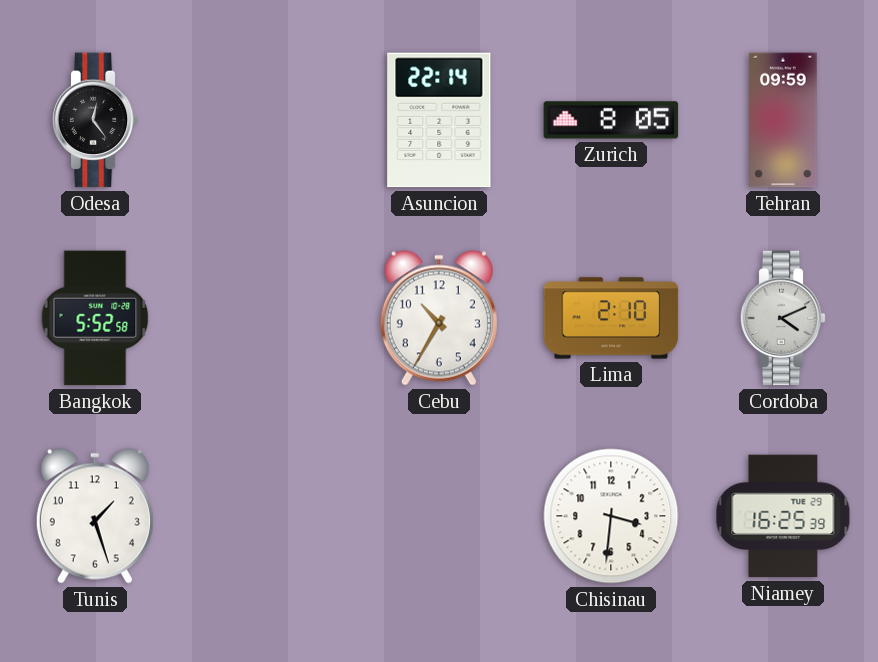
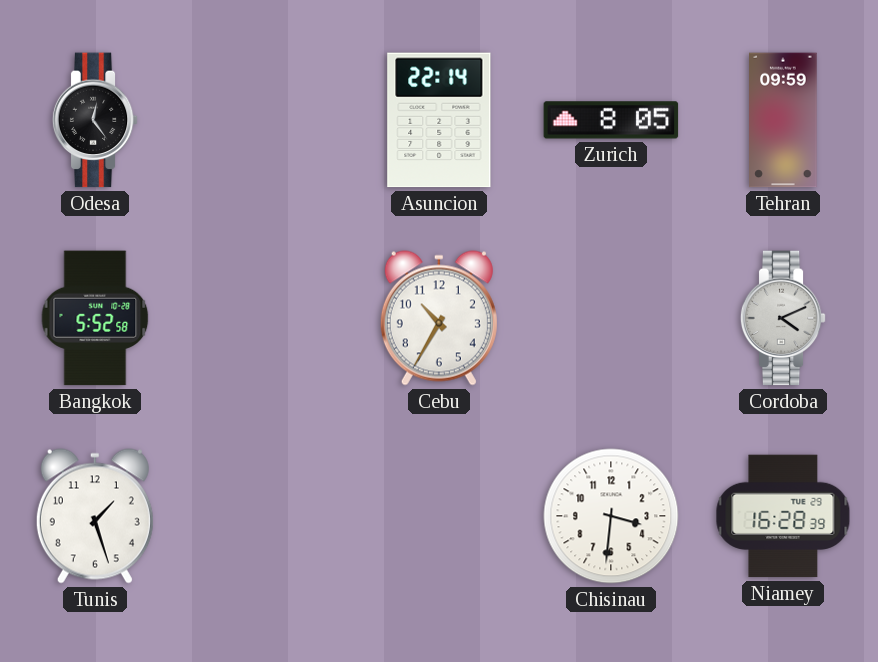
Lima: 2:10 -> none
Niamey: 16:25 -> 16:28
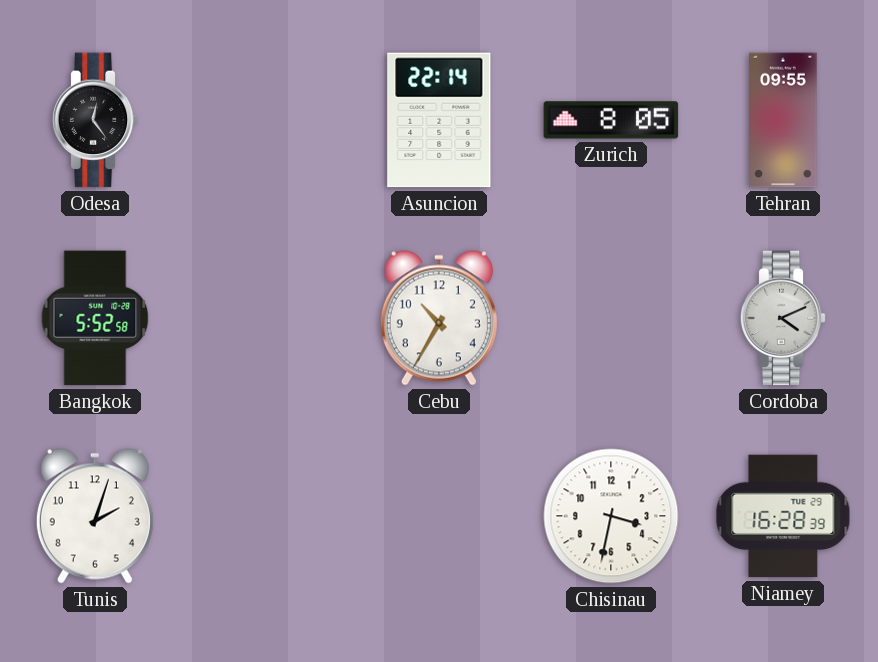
Tehran: 09:59 -> 09:55
Tunis: 1:27 -> 2:03
Chisinau: 3:31 -> 3:32
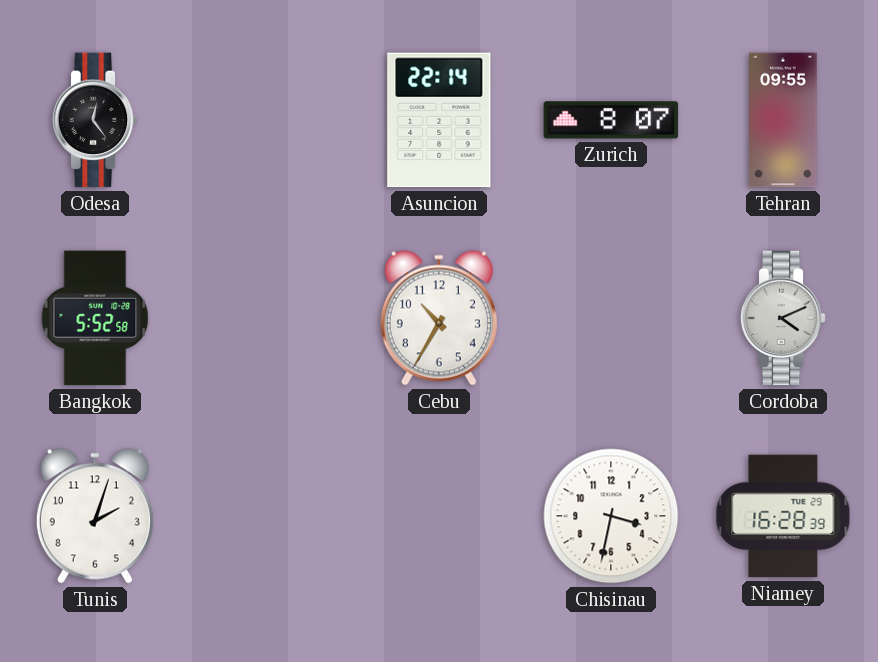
Zurich: 8:05 -> 8:07
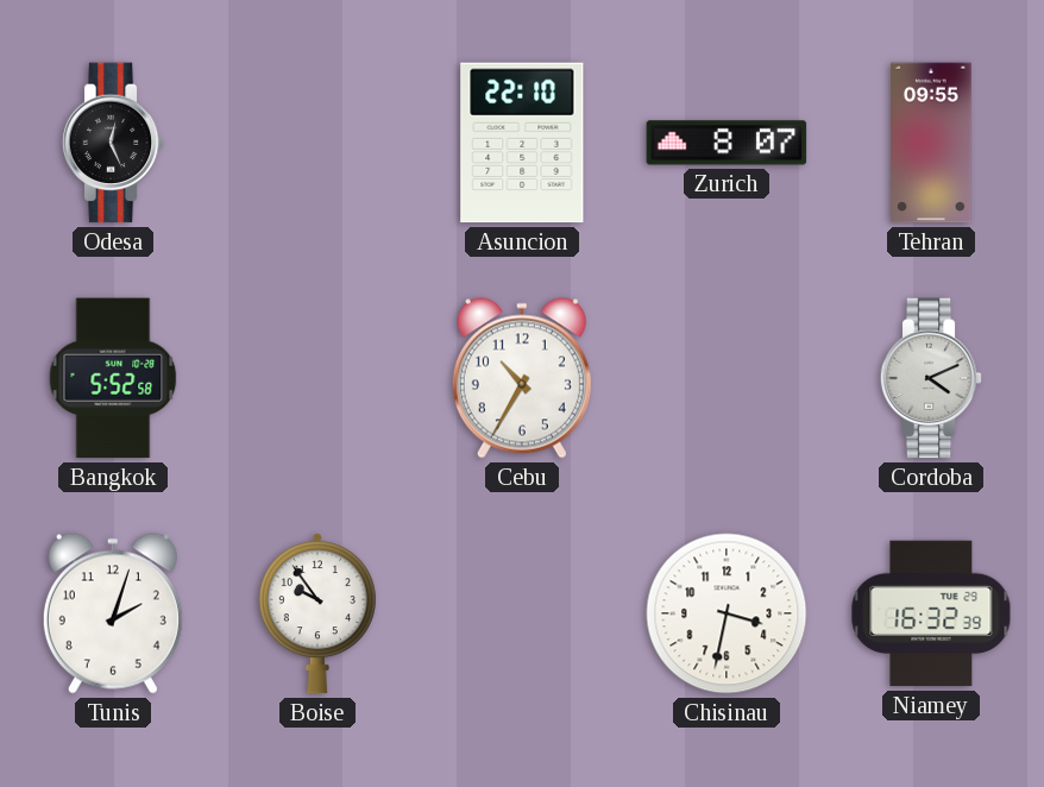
Odesa: 12:24 -> 12:26
Asuncion: 22:14 -> 22:10
Boise: none -> 9:54
Niamey: 16:28 -> 16:32
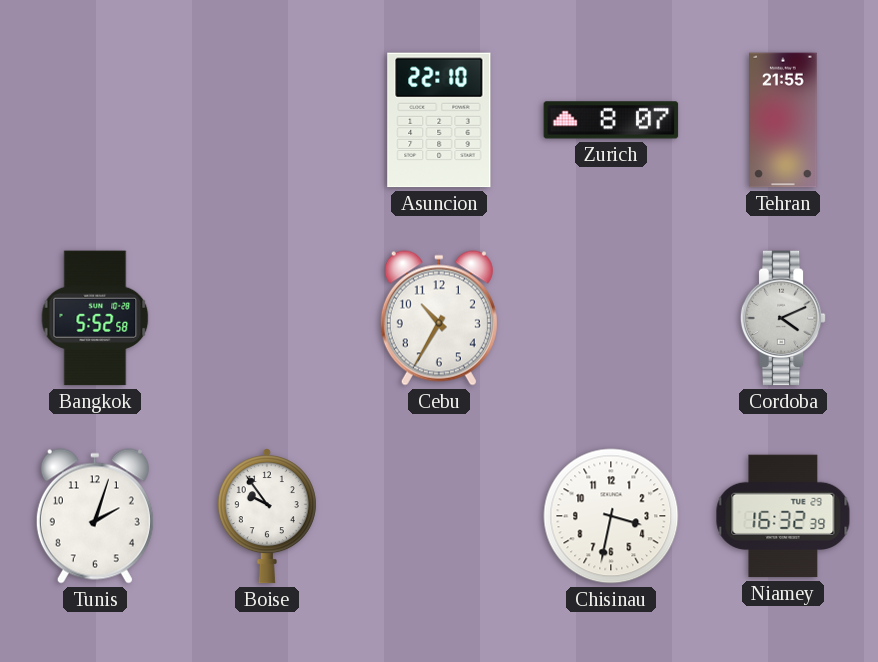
Odesa: 12:26 -> none
Tehran: 09:55 -> 21:55
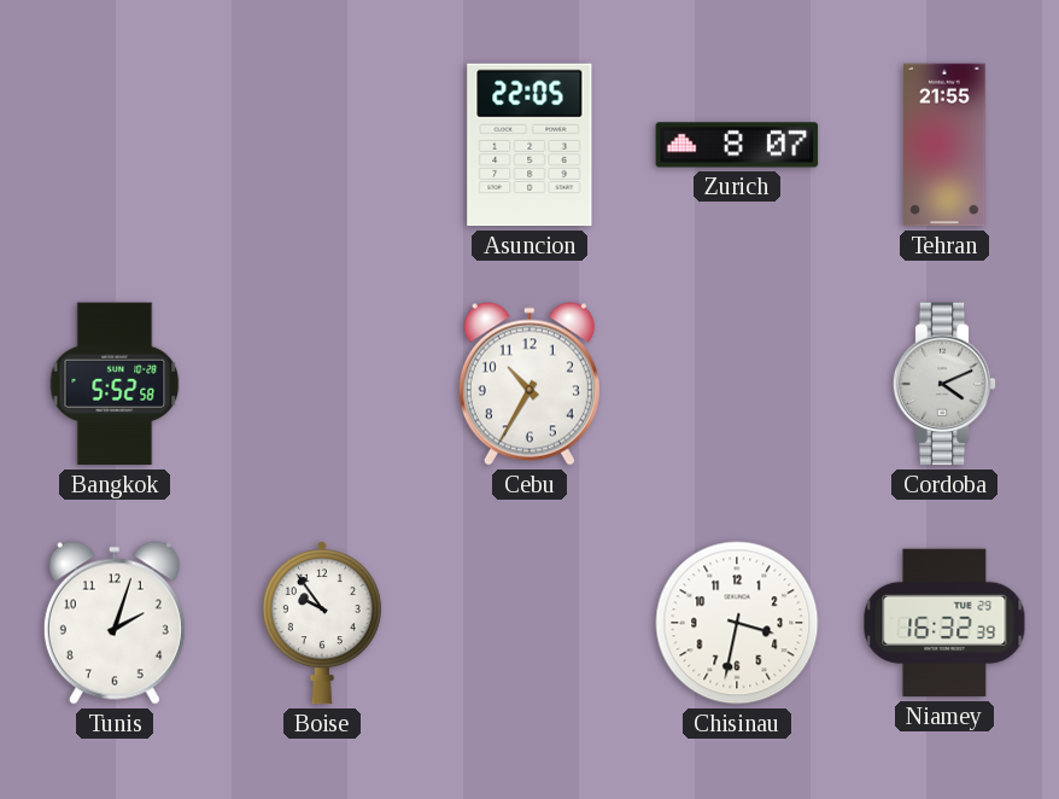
Asuncion: 22:10 -> 22:05
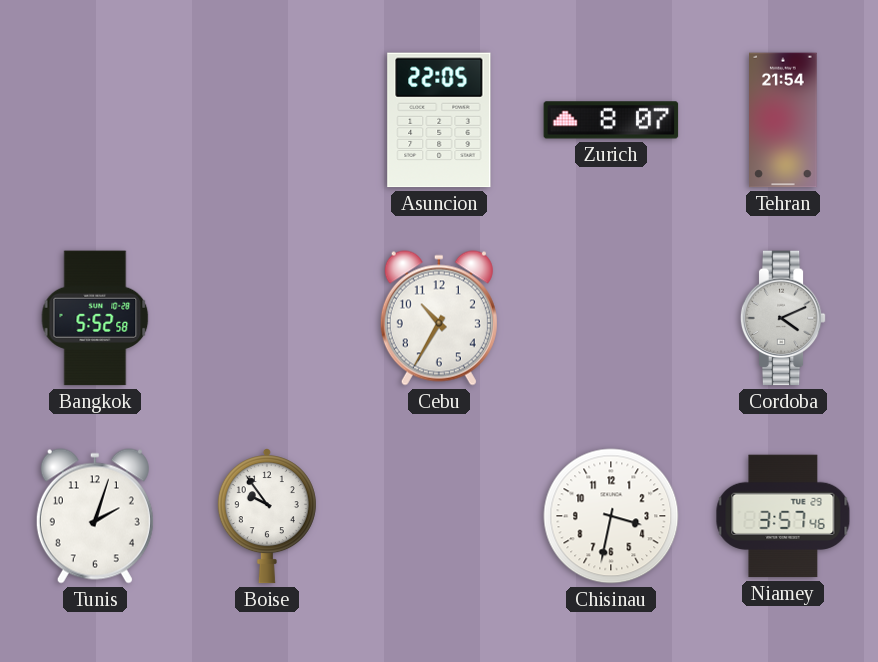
Tehran: 21:55 -> 21:54
Niamey: 16:32 -> 3:57
